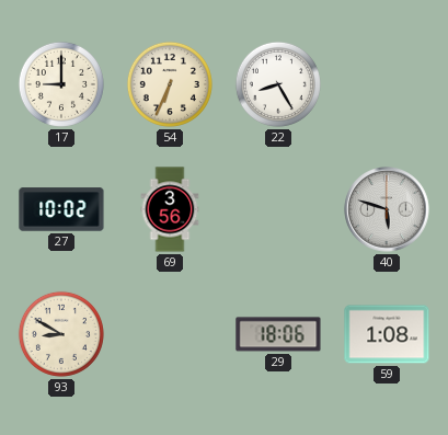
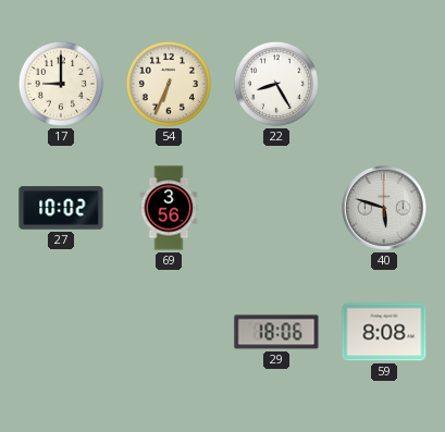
93: 8:50 -> none
59: 1:08 -> 8:08
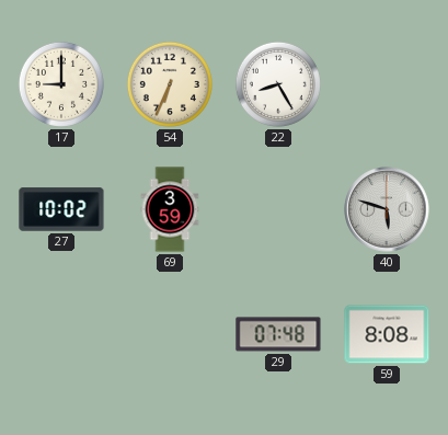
69: 3:56 -> 3:59
29: 18:06 -> 07:48
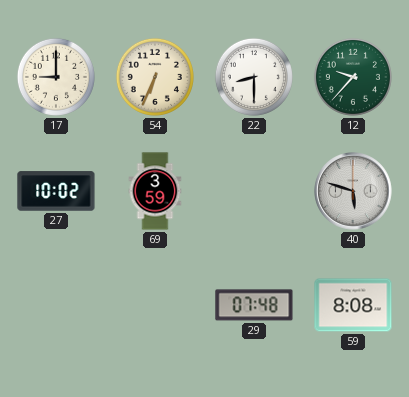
22: 8:25 -> 8:30
12: none -> 9:37
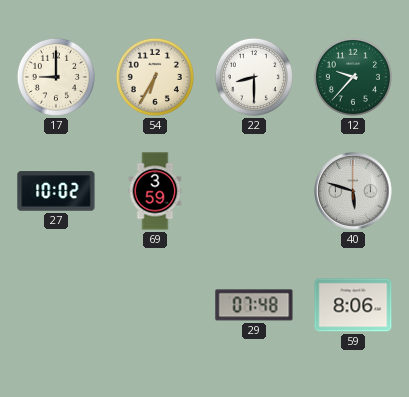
54: 6:34 -> 6:35
59: 8:08 -> 8:06
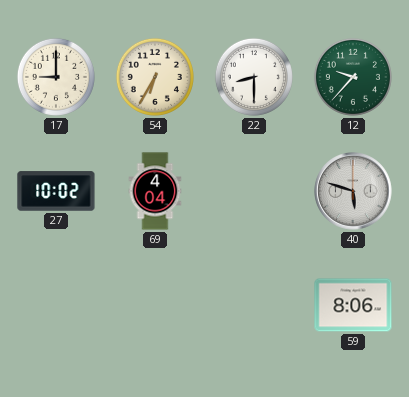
69: 3:59 -> 4:04
29: 07:48 -> none
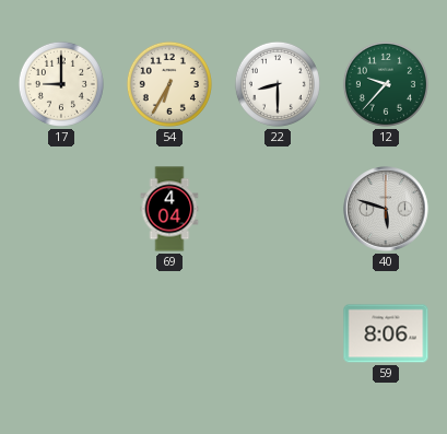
27: 10:02 -> none
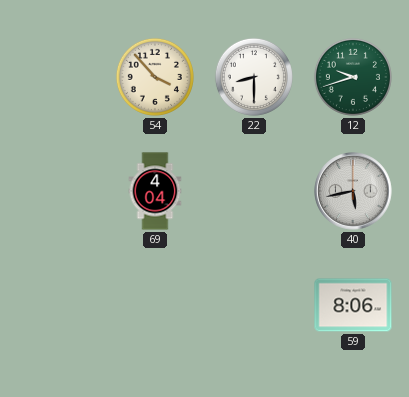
17: 9:00 -> none
54: 6:35 -> 3:53
12: 9:37 -> 9:42
40: 5:48 -> 5:43
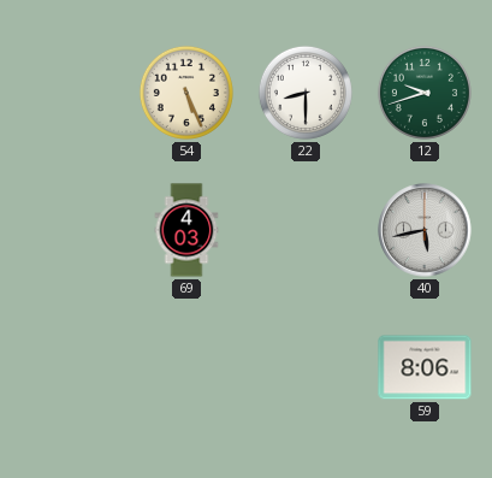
54: 3:53 -> 5:26
69: 4:04 -> 4:03
